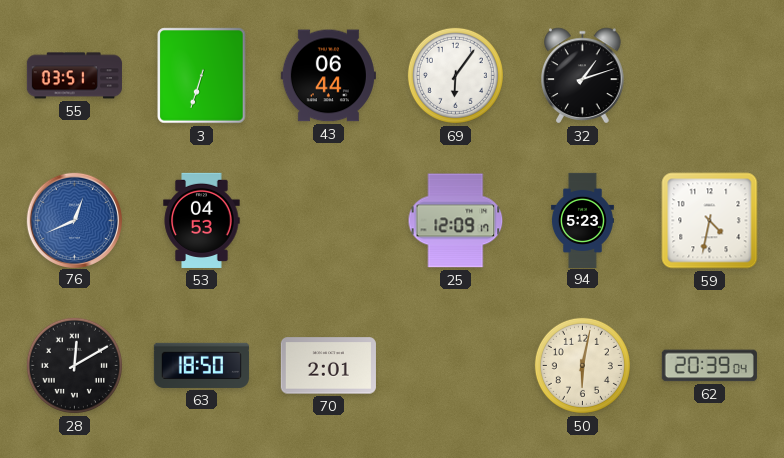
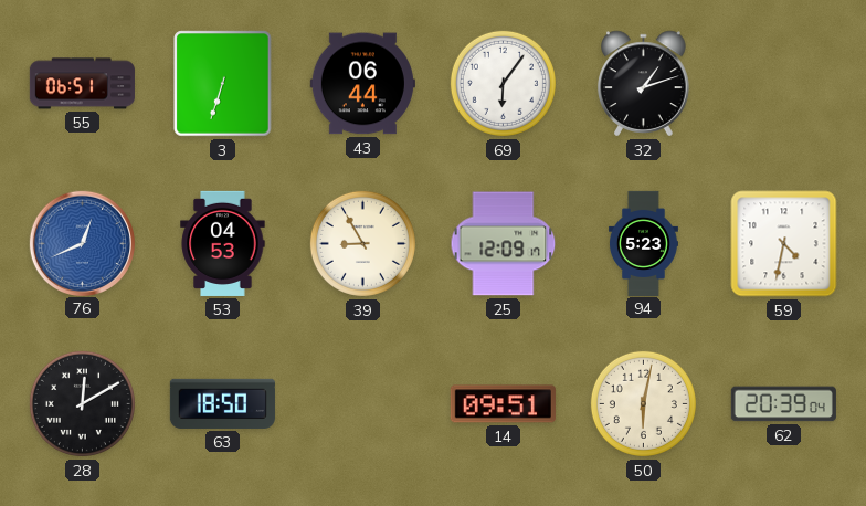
55: 03:51 -> 06:51
39: none -> 8:55
70: 2:01 -> none
14: none -> 09:51
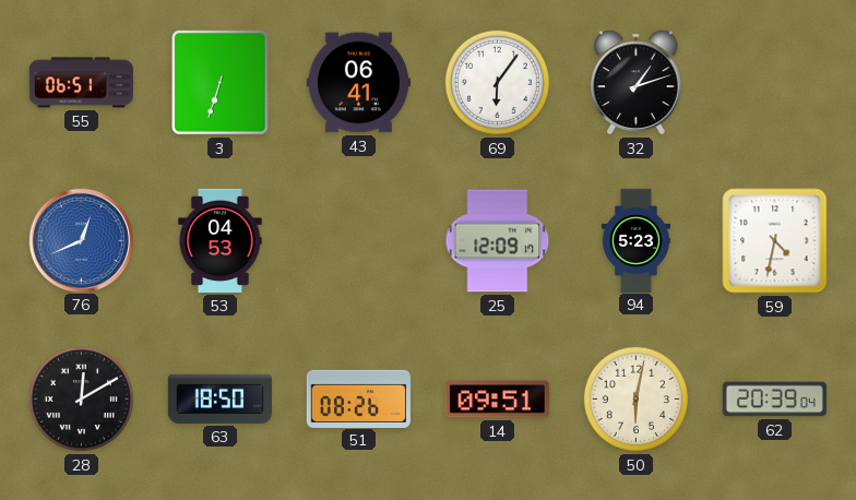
43: 06:44 -> 06:41
39: 8:55 -> none
51: none -> 08:26
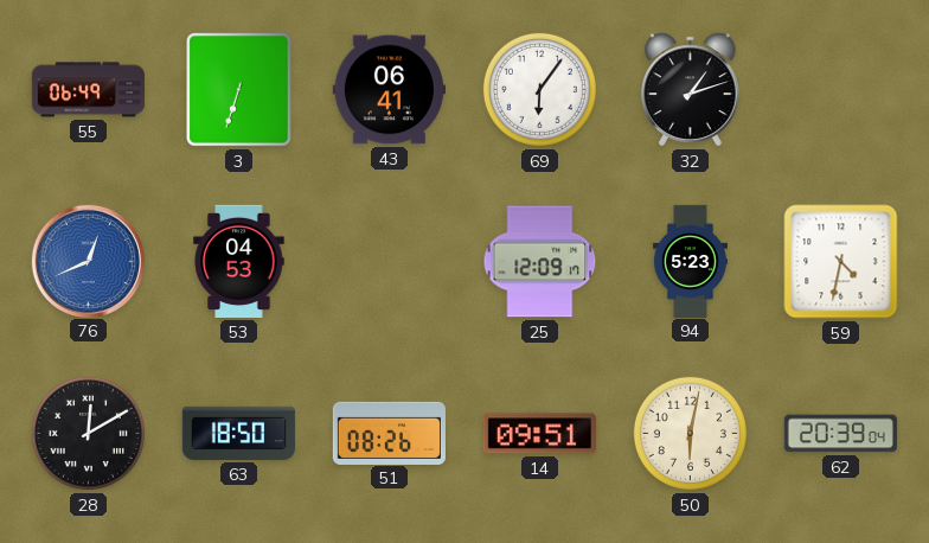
55: 06:51 -> 06:49
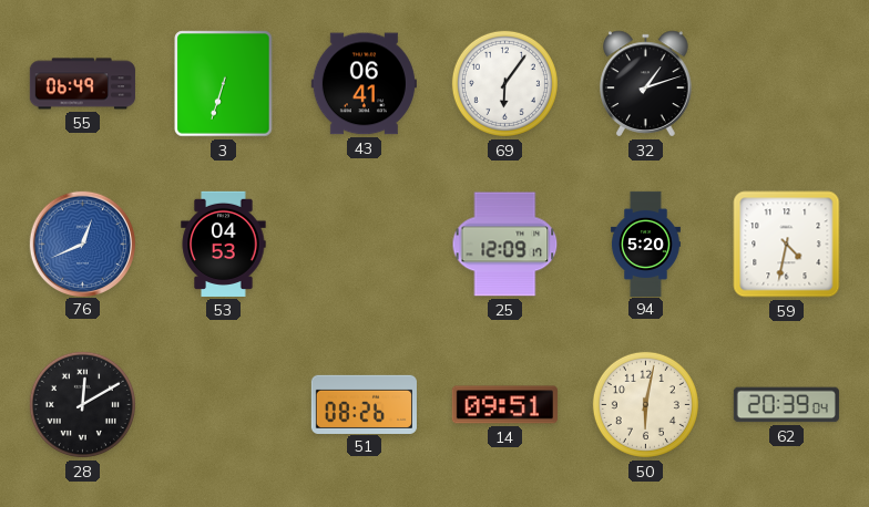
94: 5:23 -> 5:20
63: 18:50 -> none
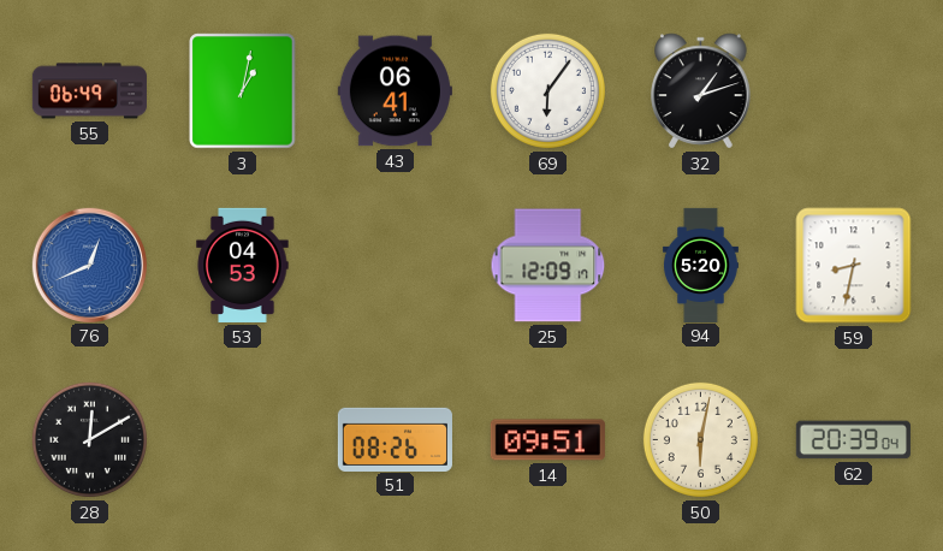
3: 6:33 -> 1:02
59: 4:32 -> 8:32
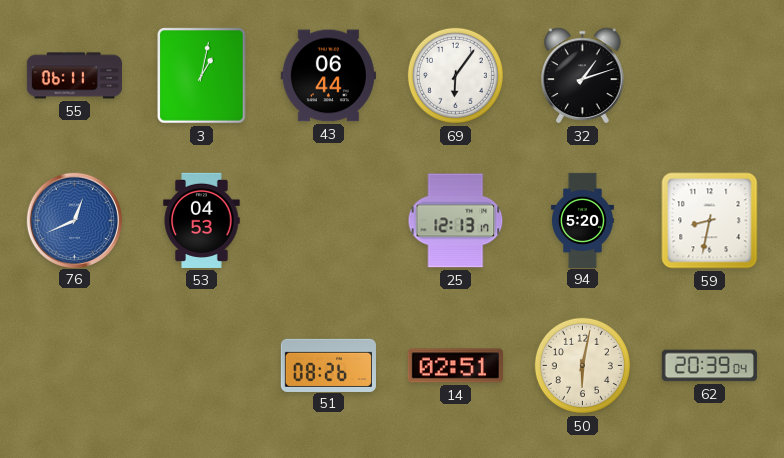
55: 06:49 -> 06:11
43: 06:41 -> 06:44
25: 12:09 -> 12:13
28: 12:10 -> none
14: 09:51 -> 02:51
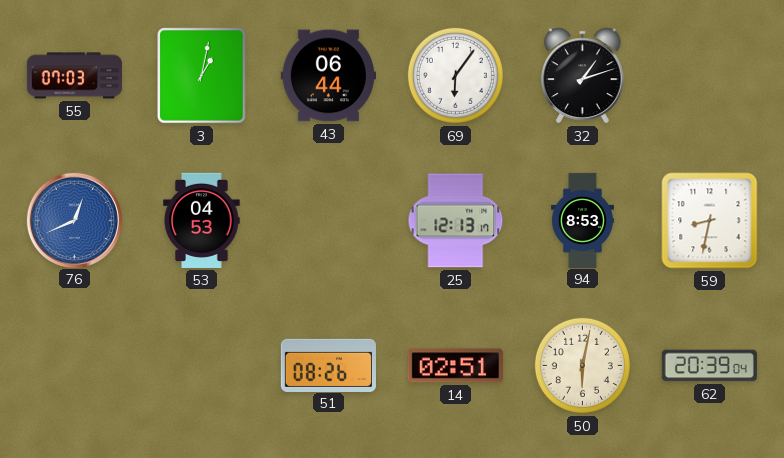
55: 06:11 -> 07:03
94: 5:20 -> 8:53
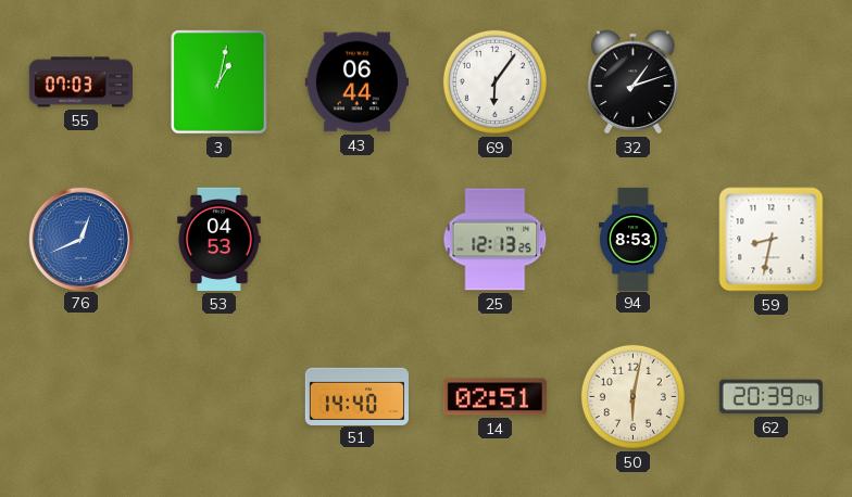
25: 12:13:17 -> 12:13:25
51: 08:26 -> 14:40
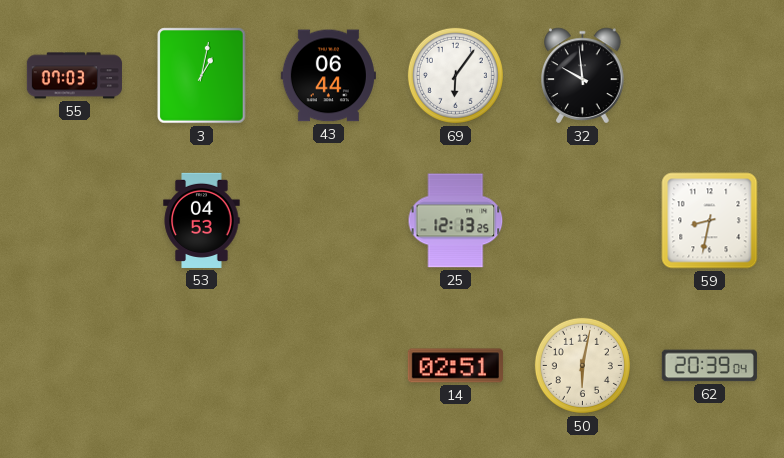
32: 1:12 -> 9:59
76: 12:41 -> none
94: 8:53 -> none
51: 14:40 -> none
